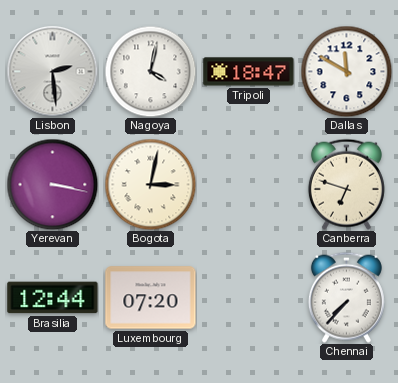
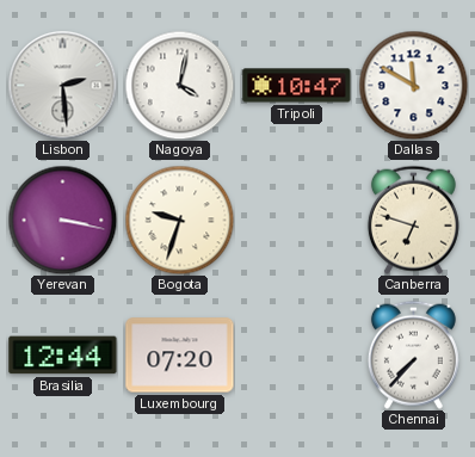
Tripoli: 18:47 -> 10:47
Bogota: 3:02 -> 9:33
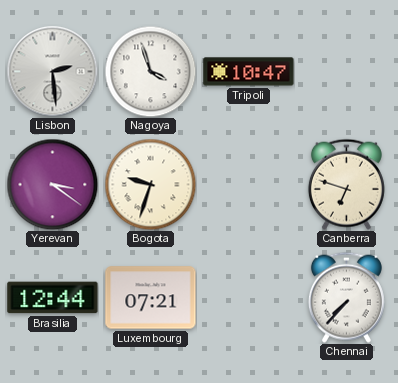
Nagoya: 4:02 -> 3:57
Dallas: 11:50 -> none
Yerevan: 3:17 -> 3:21
Luxembourg: 07:20 -> 07:21
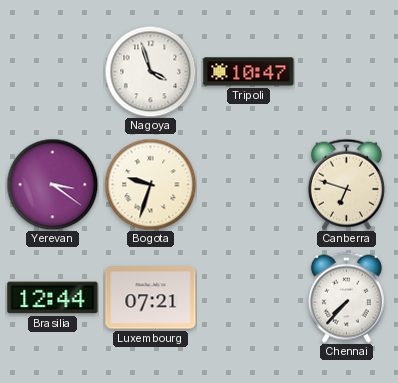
Lisbon: 2:29 -> none
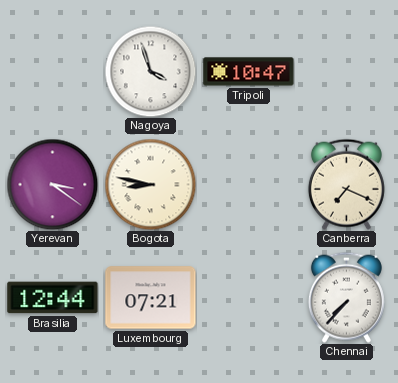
Bogota: 9:33 -> 8:47
Canberra: 6:48 -> 7:19
